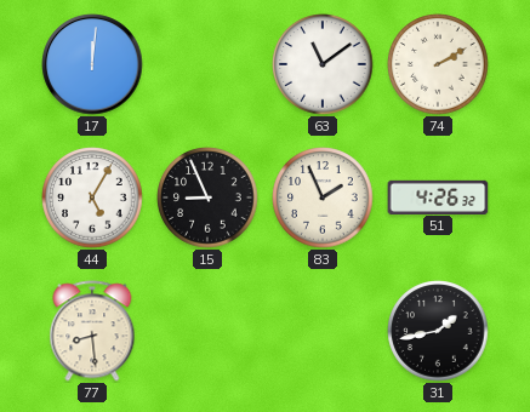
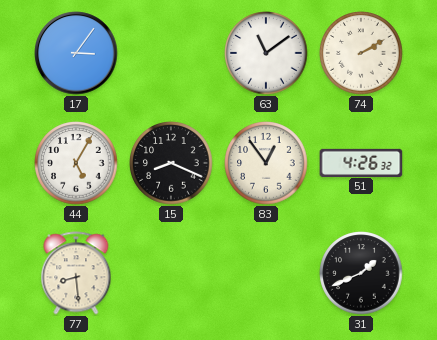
17: 12:01 -> 3:06
15: 8:56 -> 8:19
83: 1:56 -> 12:54
31: 1:43 -> 1:41
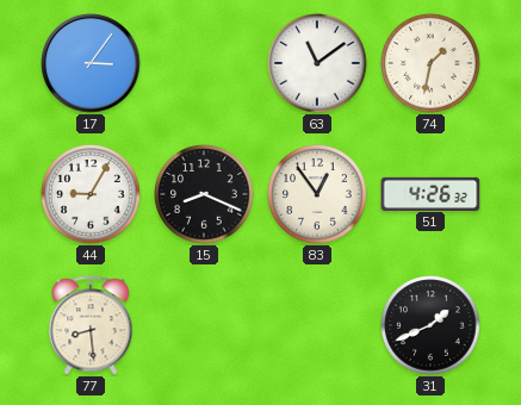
74: 2:10 -> 1:32
44: 5:05 -> 9:05
